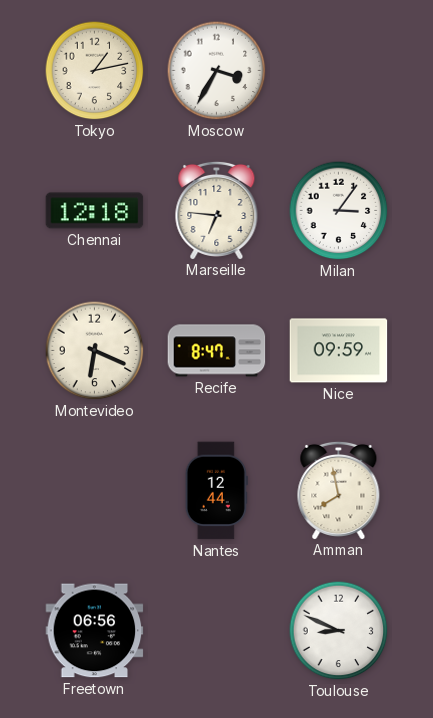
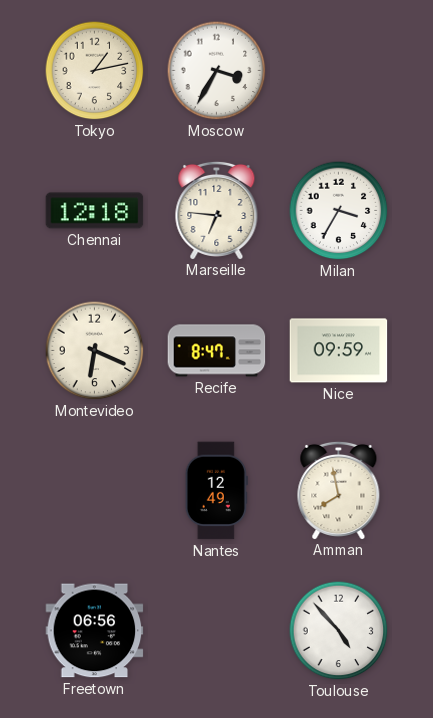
Milan: 3:06 -> 3:35
Nantes: 12:44 -> 12:49
Toulouse: 8:49 -> 4:53
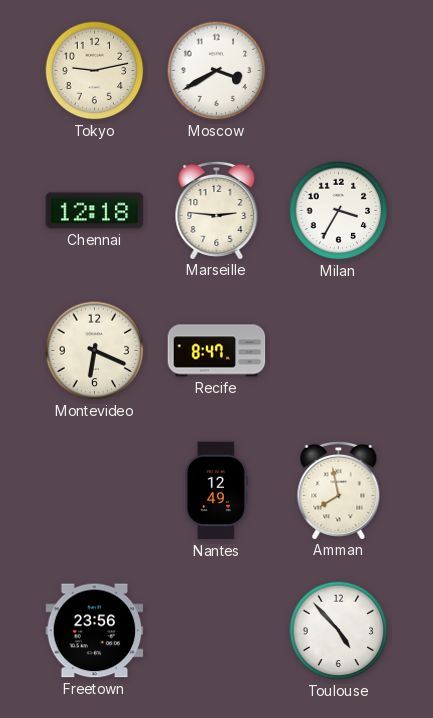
Tokyo: 1:13 -> 9:13
Moscow: 3:35 -> 3:40
Marseille: 6:46 -> 2:46
Nice: 09:59 -> none
Freetown: 06:56 -> 23:56
